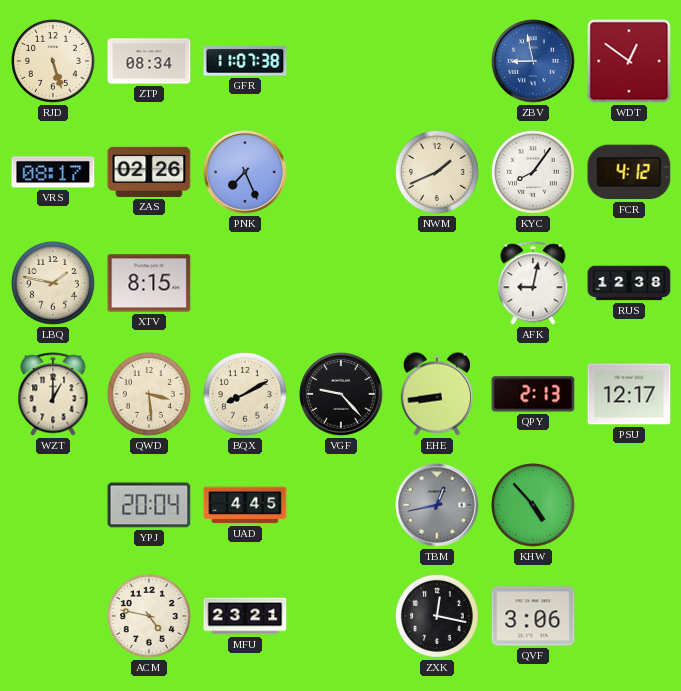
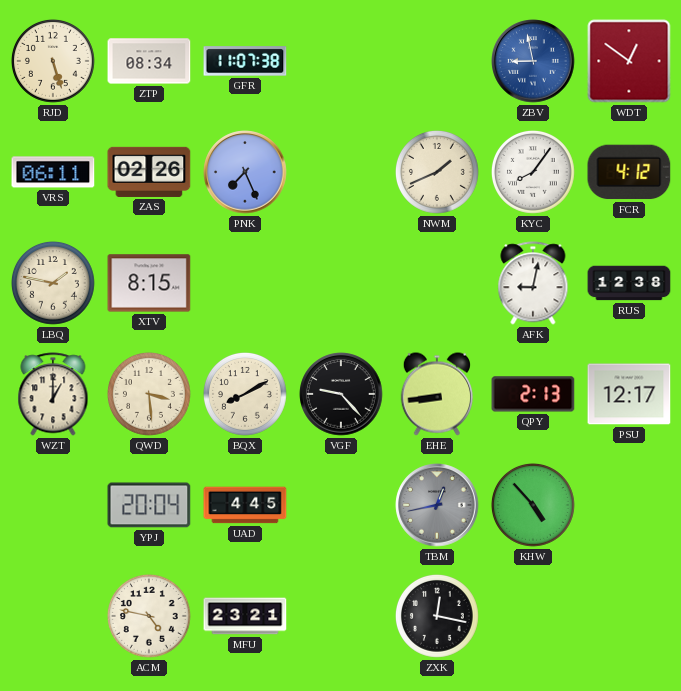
VRS: 08:17 -> 06:11
QVF: 3:06 -> none
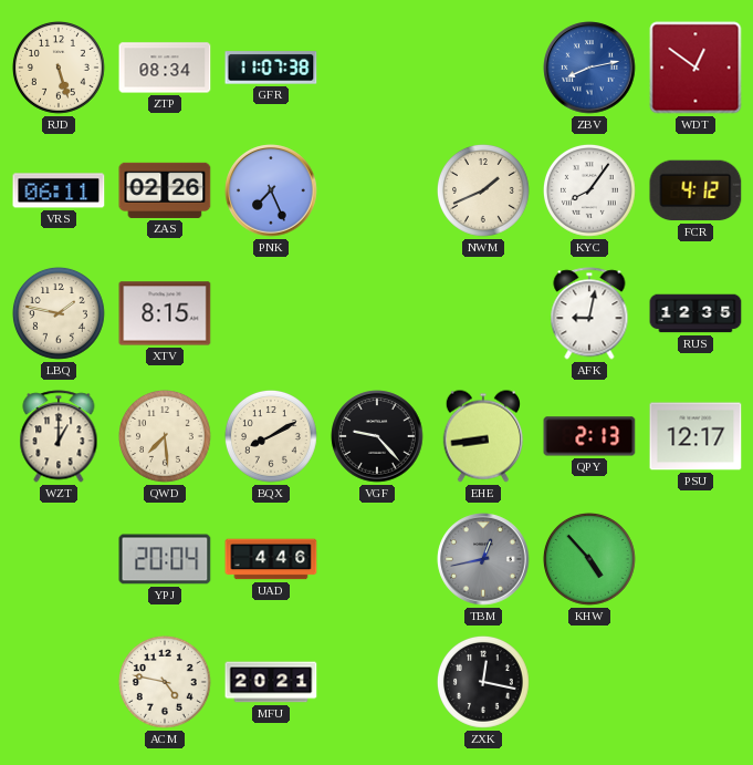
ZBV: 8:58 -> 8:13
RUS: 12:38 -> 12:35
QWD: 3:29 -> 7:29
UAD: 4:45 -> 4:46
MFU: 23:21 -> 20:21
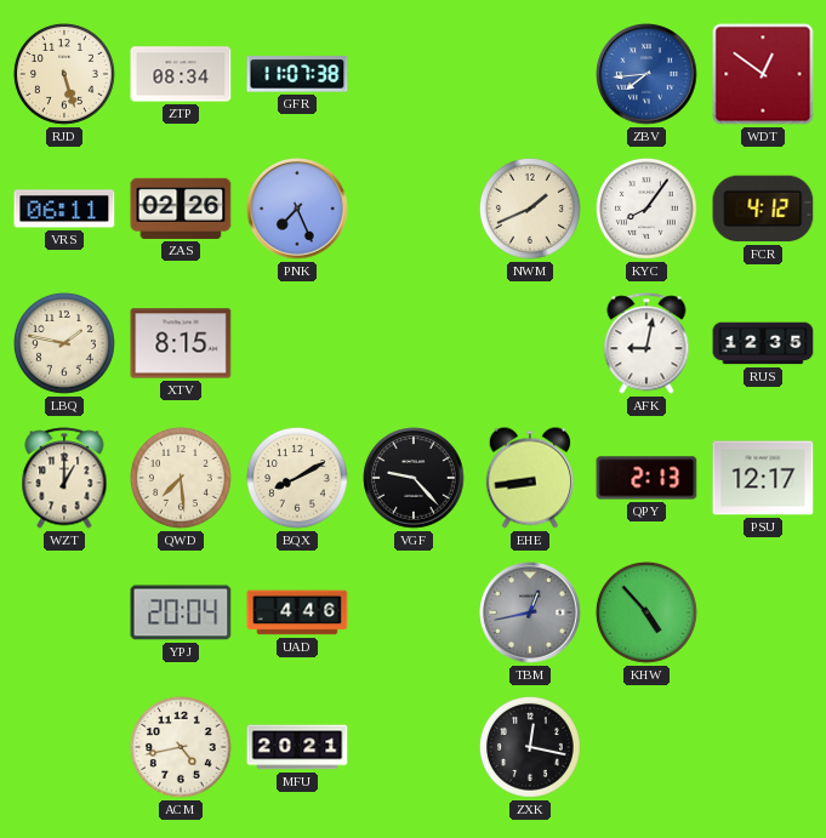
ZBV: 8:13 -> 7:44
ACM: 4:47 -> 4:43
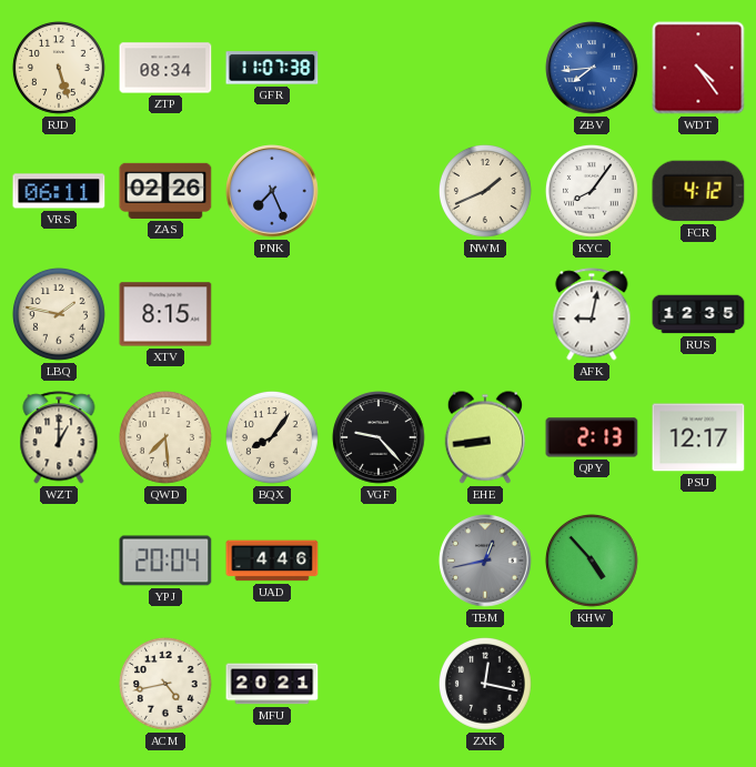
WDT: 12:51 -> 4:24
BQX: 8:10 -> 8:06
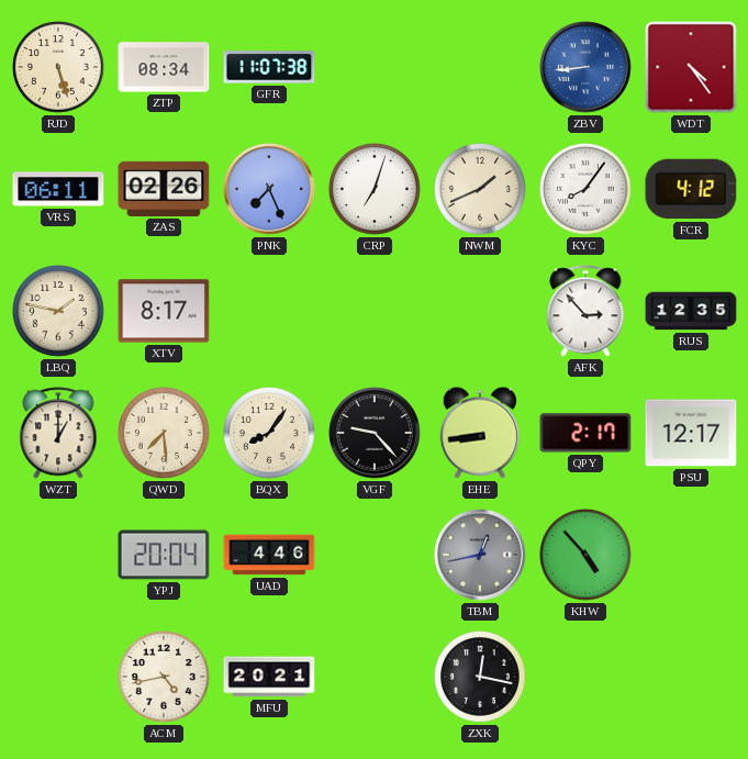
ZBV: 7:44 -> 8:44
CRP: none -> 7:03
XTV: 8:15 -> 8:17
AFK: 9:02 -> 2:53
QPY: 2:13 -> 2:17
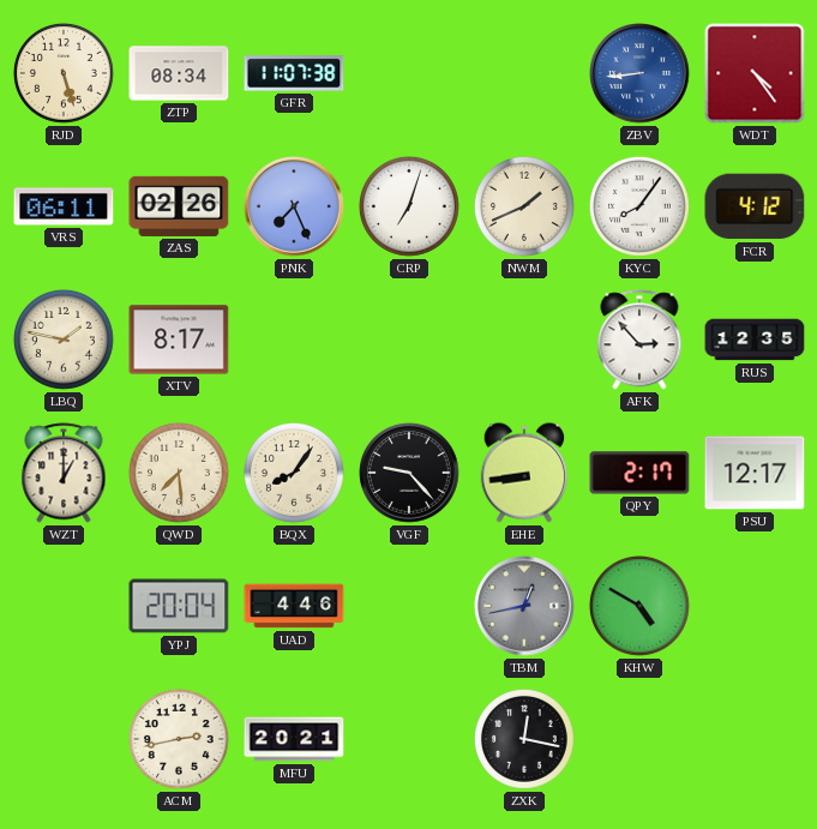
KHW: 4:53 -> 4:50
ACM: 4:43 -> 2:43
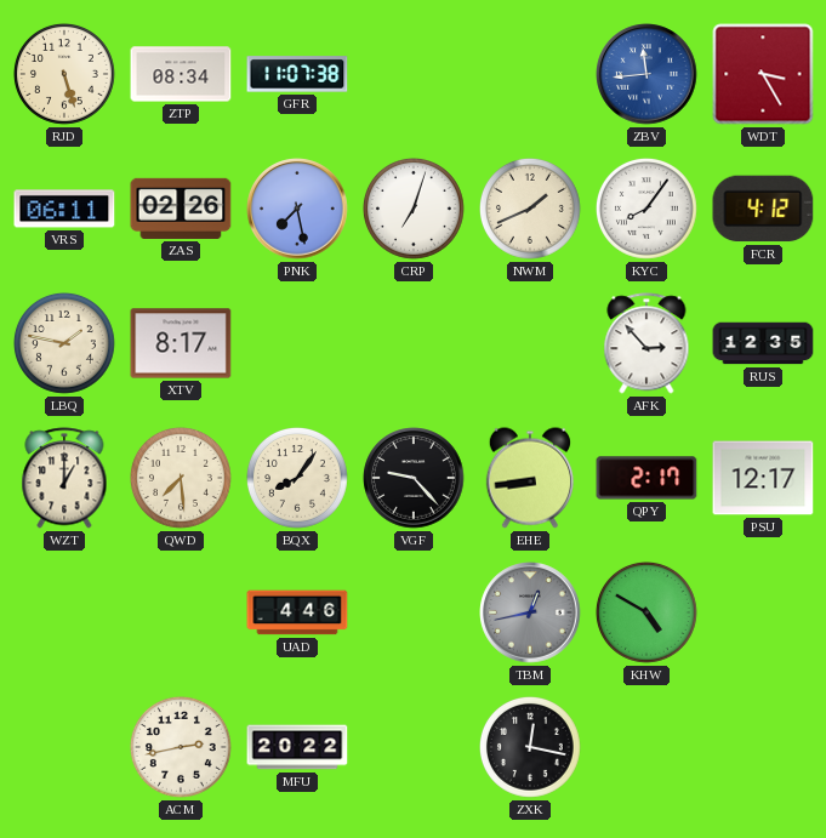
ZBV: 8:44 -> 11:44
WDT: 4:24 -> 3:25
PNK: 7:26 -> 7:28
YPJ: 20:04 -> none
MFU: 20:21 -> 20:22
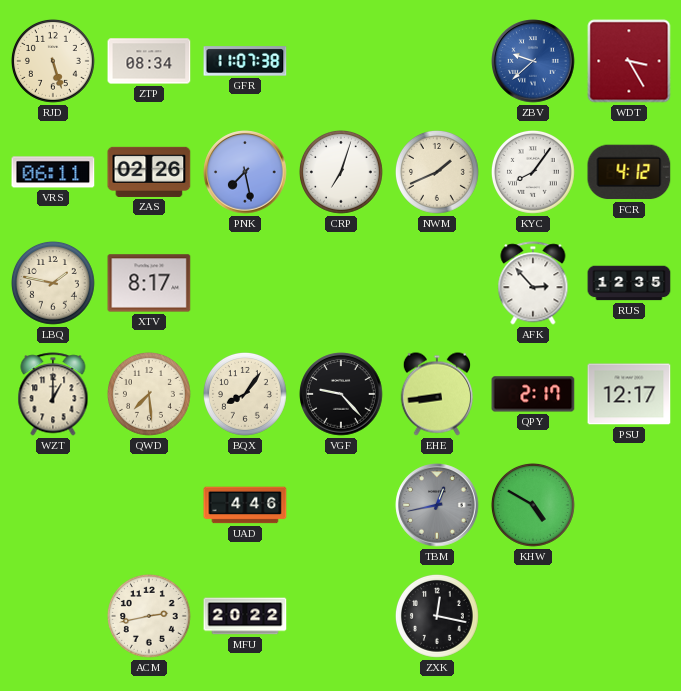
ZBV: 11:44 -> 9:38
